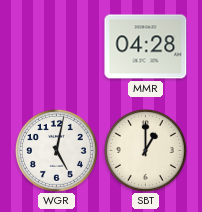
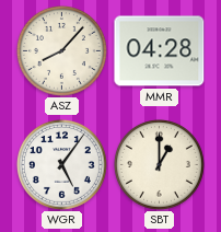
ASZ: none -> 8:07
WGR: 5:02 -> 5:06
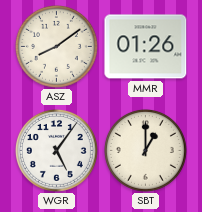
ASZ: 8:07 -> 8:09
MMR: 04:28 -> 01:26
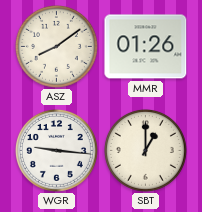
WGR: 5:06 -> 9:16
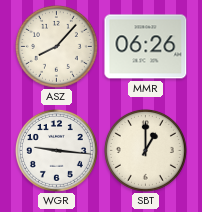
ASZ: 8:09 -> 8:07
MMR: 01:26 -> 06:26
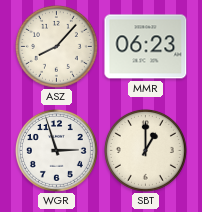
MMR: 06:26 -> 06:23
WGR: 9:16 -> 2:57
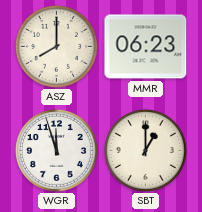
ASZ: 8:07 -> 8:00
WGR: 2:57 -> 11:57
